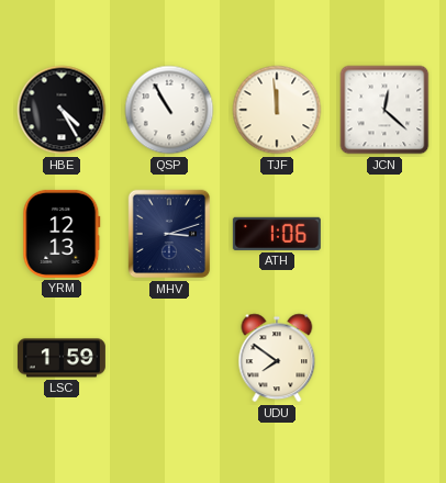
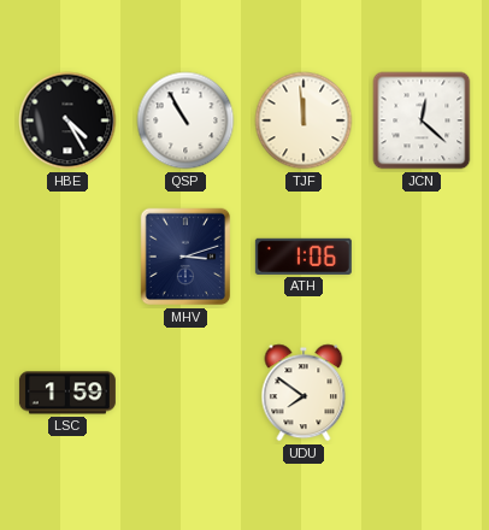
YRM: 12:13 -> none
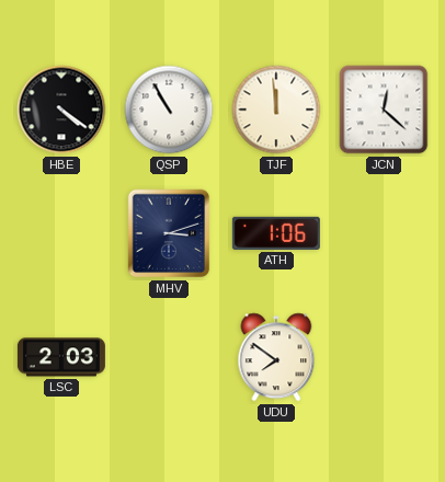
HBE: 4:25 -> 4:21
LSC: 1:59 -> 2:03
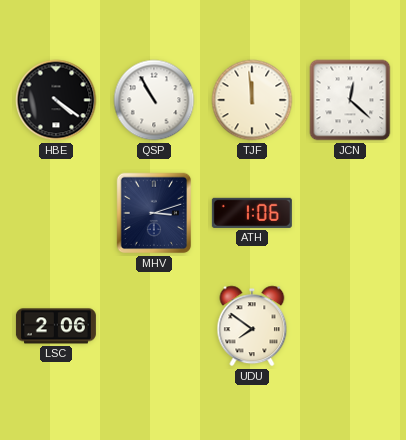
LSC: 2:03 -> 2:06
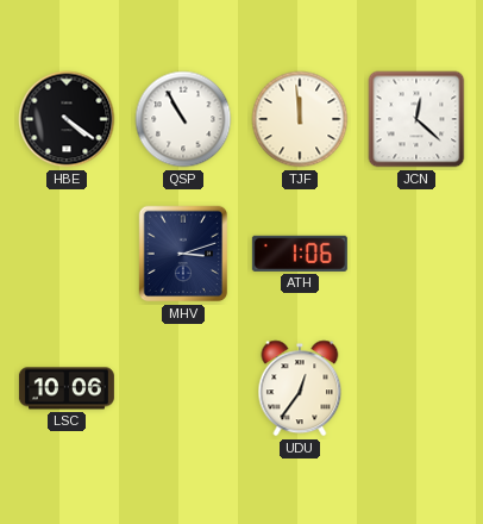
LSC: 2:06 -> 10:06
UDU: 7:51 -> 12:36
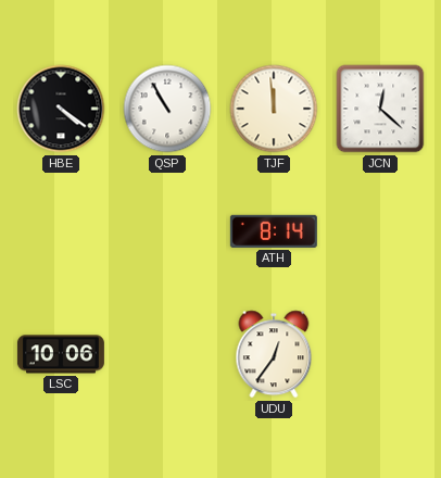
MHV: 3:12 -> none
ATH: 1:06 -> 8:14
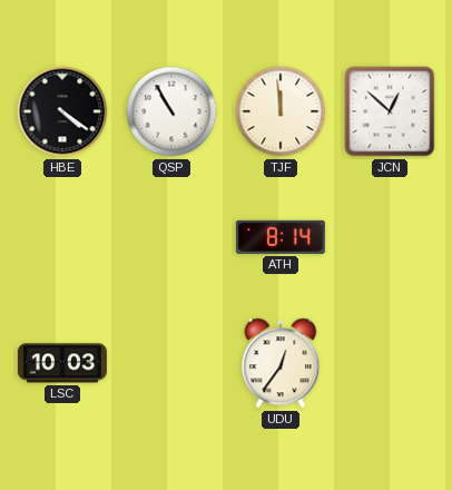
JCN: 12:22 -> 12:52
LSC: 10:06 -> 10:03
